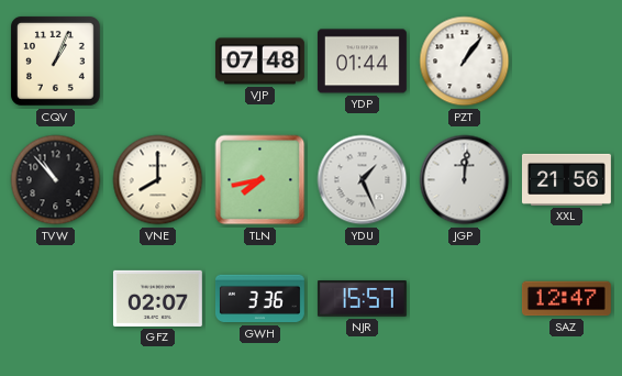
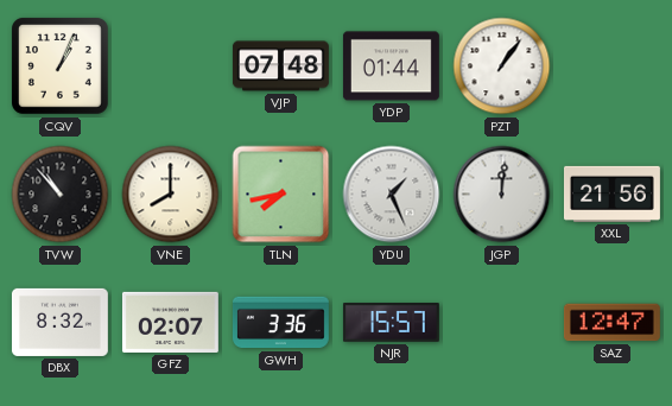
DBX: none -> 8:32
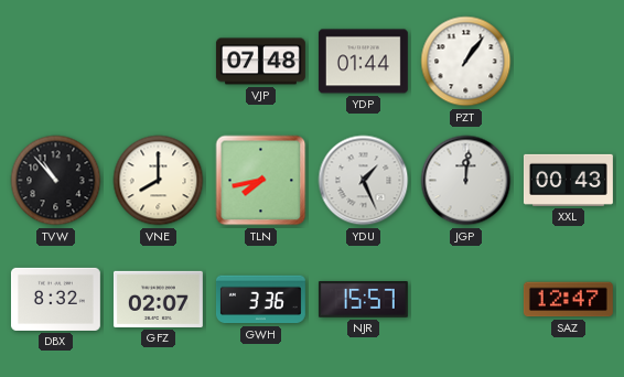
CQV: 1:04 -> none
XXL: 21:56 -> 00:43
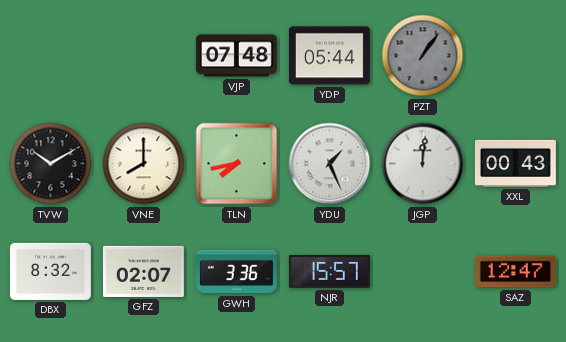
YDP: 01:44 -> 05:44
PZT dial: white -> grey
TVW: 10:53 -> 10:10
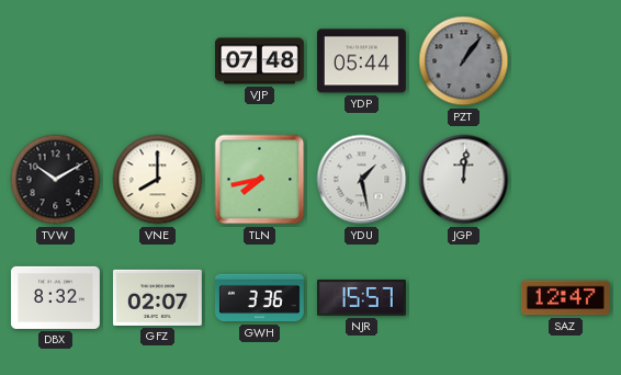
YDU: 1:26 -> 1:28
XXL: 00:43 -> none
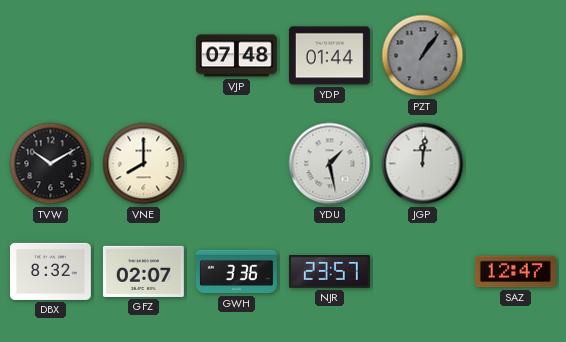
YDP: 05:44 -> 01:44
TLN: 7:43 -> none
NJR: 15:57 -> 23:57
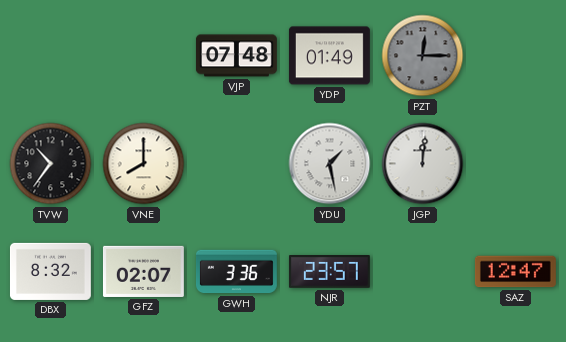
YDP: 01:44 -> 01:49
PZT: 1:06 -> 12:15
TVW: 10:10 -> 10:36
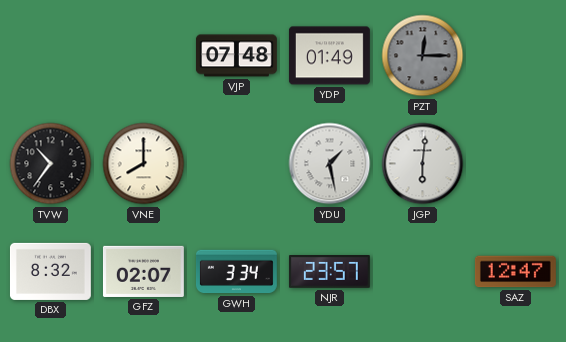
JGP: 12:01 -> 6:01
GWH: 3:36 -> 3:34
